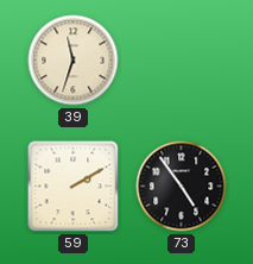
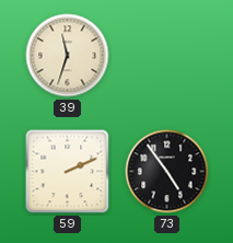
59: 2:10 -> 2:11
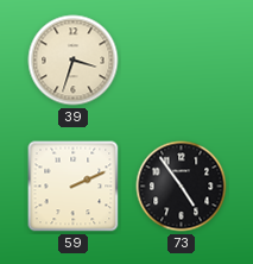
39: 11:33 -> 3:33
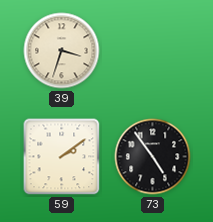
59: 2:11 -> 2:09
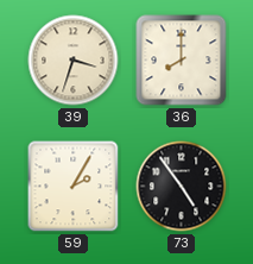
36: none -> 8:00
59: 2:09 -> 2:05
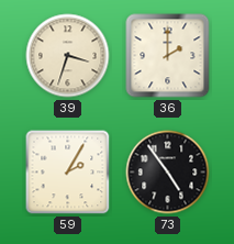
36: 8:00 -> 2:00
